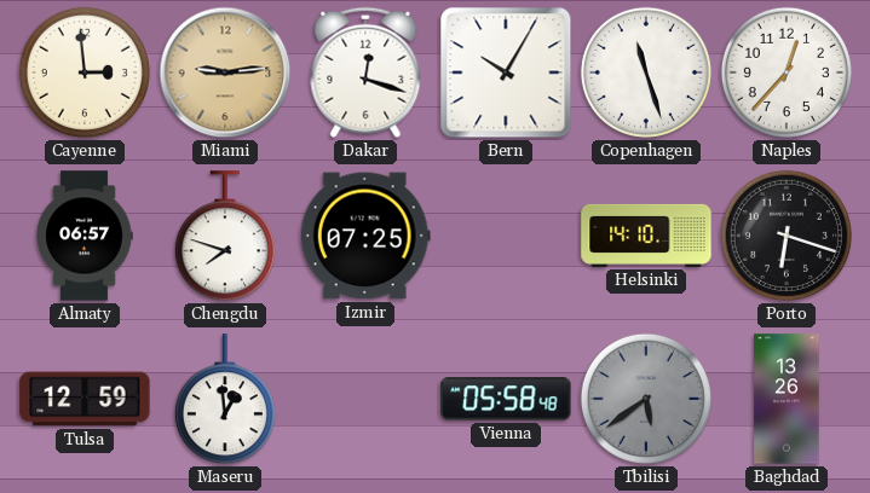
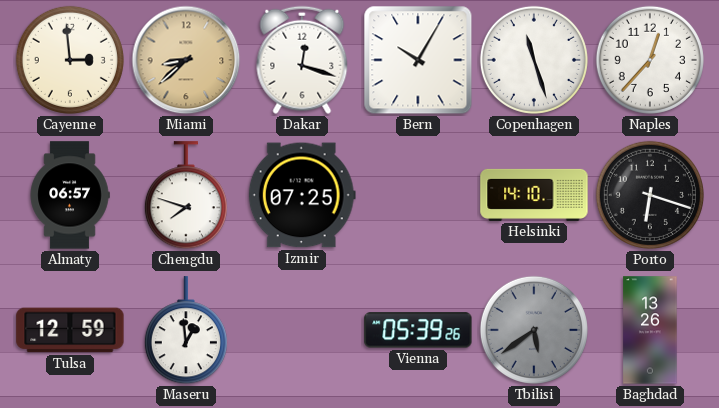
Miami: 9:14 -> 8:38
Vienna: 05:58 -> 05:39
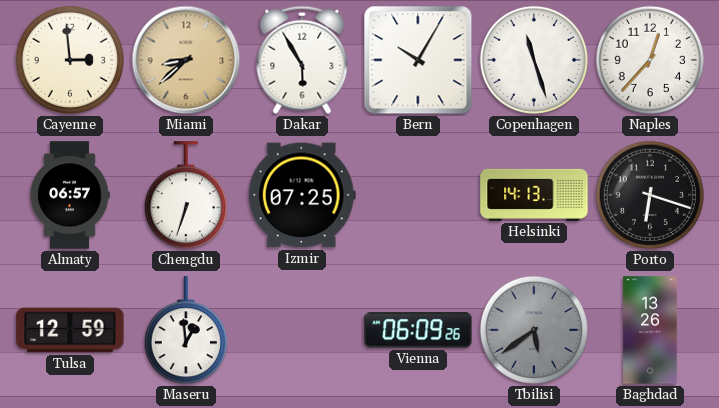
Dakar: 12:18 -> 5:55
Chengdu: 7:48 -> 6:33
Helsinki: 14:10 -> 14:13
Vienna: 05:39 -> 06:09
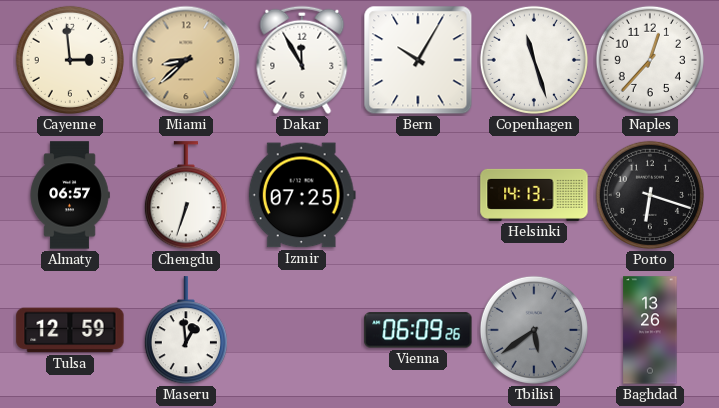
Dakar: 5:55 -> 11:55
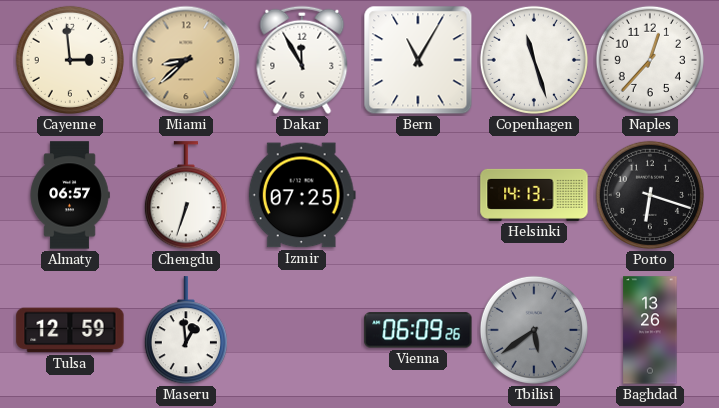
Bern: 10:05 -> 11:05
